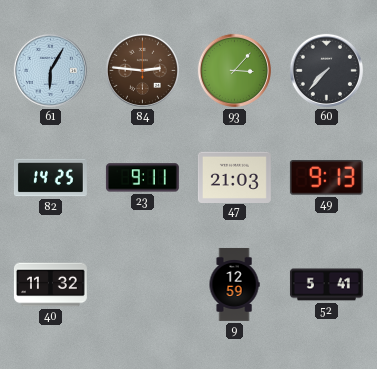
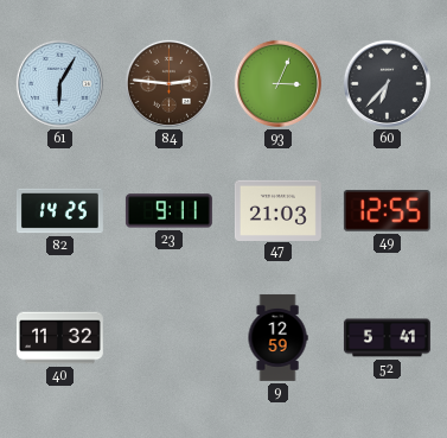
93: 3:07 -> 3:04
60: 7:37 -> 6:37
49: 9:13 -> 12:55
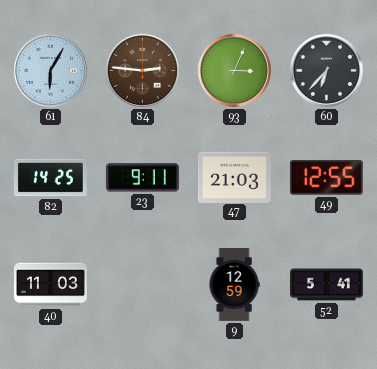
40: 11:32 -> 11:03
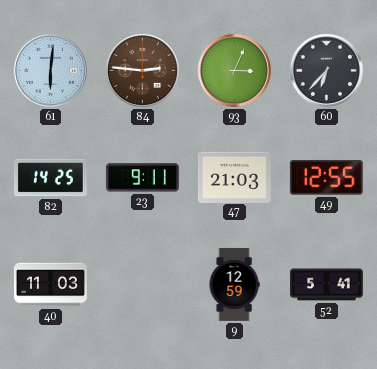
61: 6:05 -> 6:01
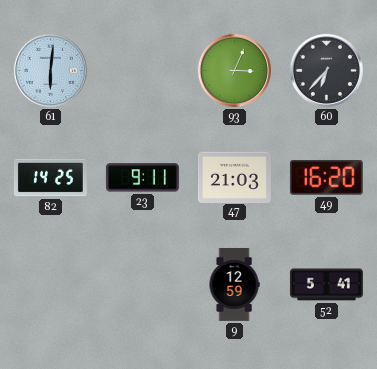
84: 2:46 -> none
49: 12:55 -> 16:20
40: 11:03 -> none
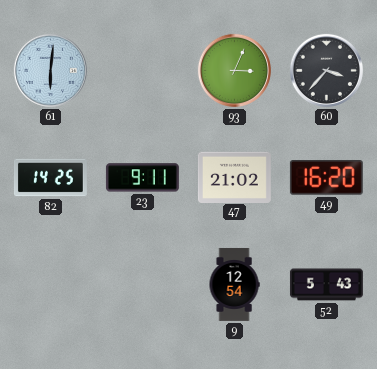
60: 6:37 -> 3:37
47: 21:03 -> 21:02
9: 12:59 -> 12:54
52: 5:41 -> 5:43
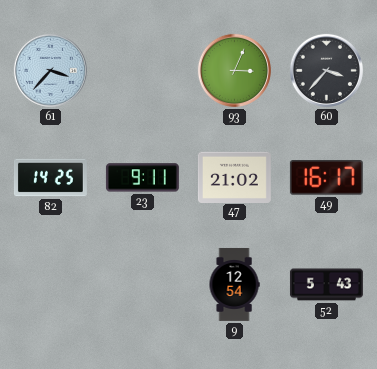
61: 6:01 -> 3:37
49: 16:20 -> 16:17
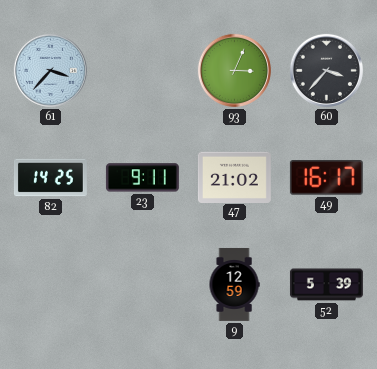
9: 12:54 -> 12:59
52: 5:43 -> 5:39
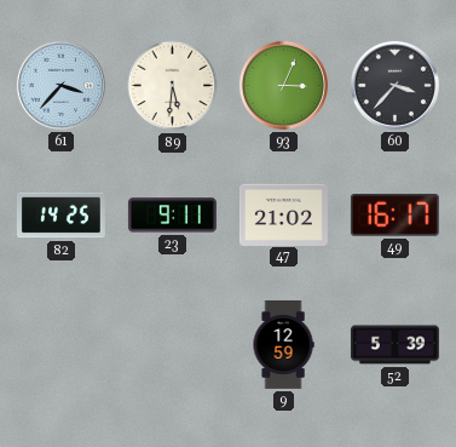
89: none -> 5:31
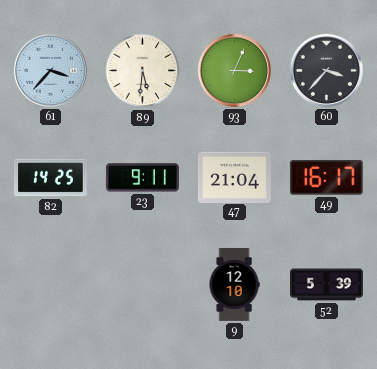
47: 21:02 -> 21:04
9: 12:59 -> 12:10
